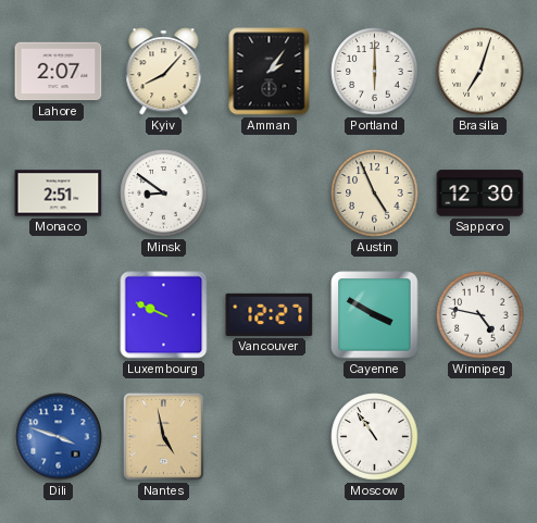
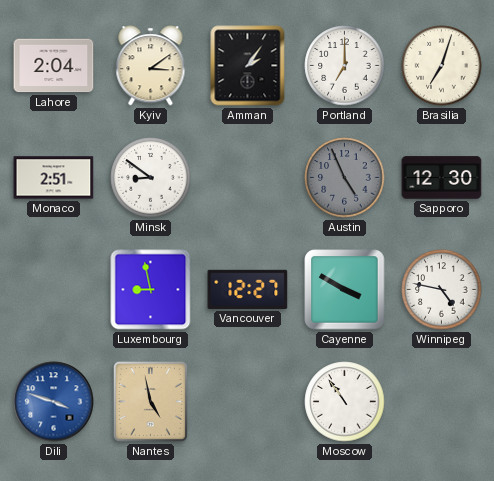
Lahore: 2:07 -> 2:04
Kyiv: 8:07 -> 3:09
Portland: 6:00 -> 7:00
Austin dial: cream -> grey
Luxembourg: 9:49 -> 8:58
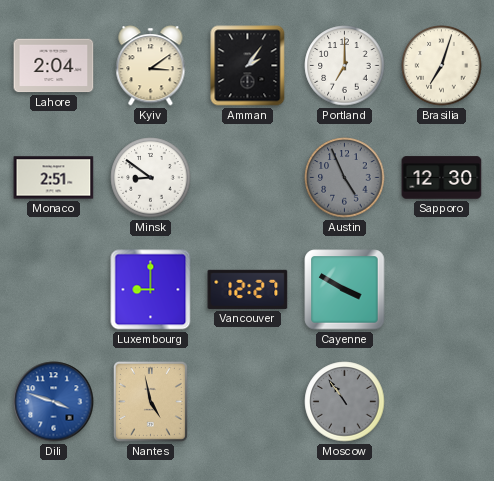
Luxembourg: 8:58 -> 9:00
Winnipeg: 4:47 -> none
Moscow dial: white -> grey
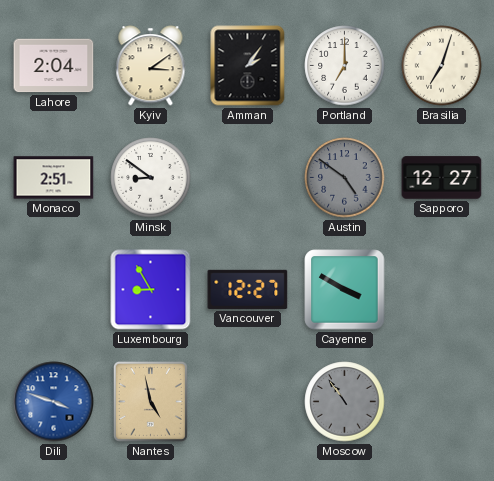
Austin: 4:56 -> 4:51
Sapporo: 12:30 -> 12:27
Luxembourg: 9:00 -> 8:55
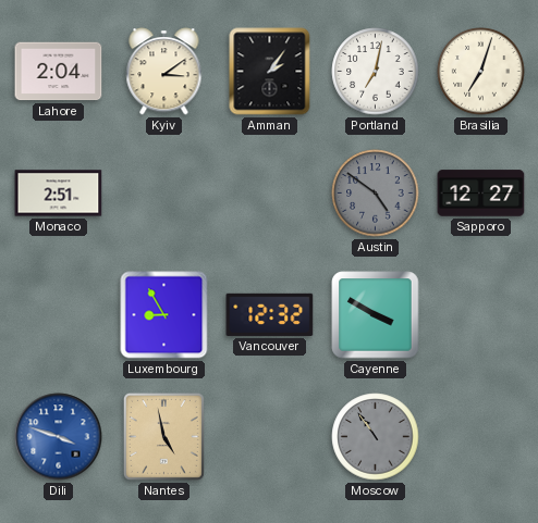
Portland: 7:00 -> 7:02
Minsk: 8:51 -> none
Vancouver: 12:27 -> 12:32
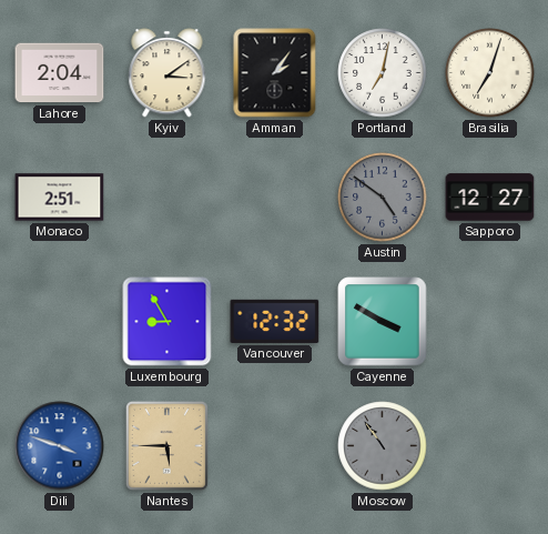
Nantes: 4:58 -> 5:45
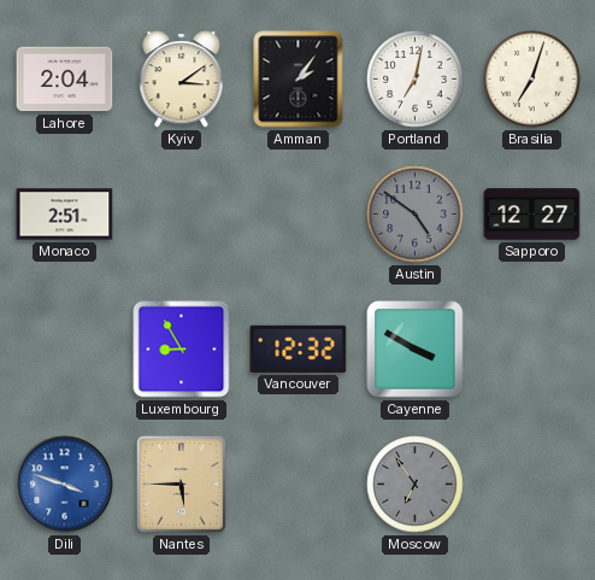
Moscow: 10:54 -> 6:54
